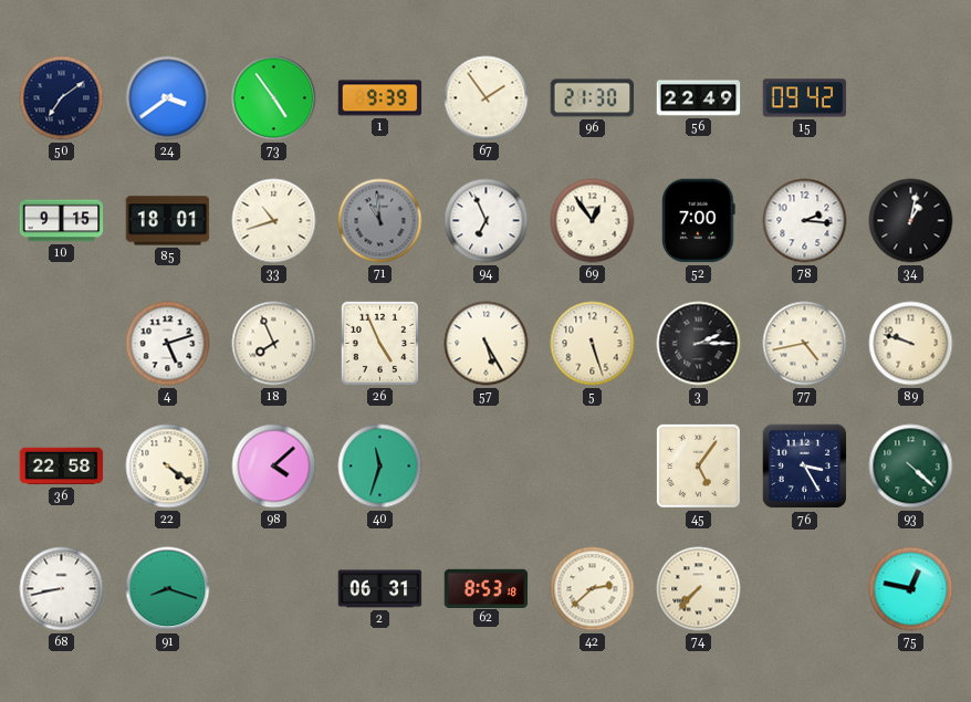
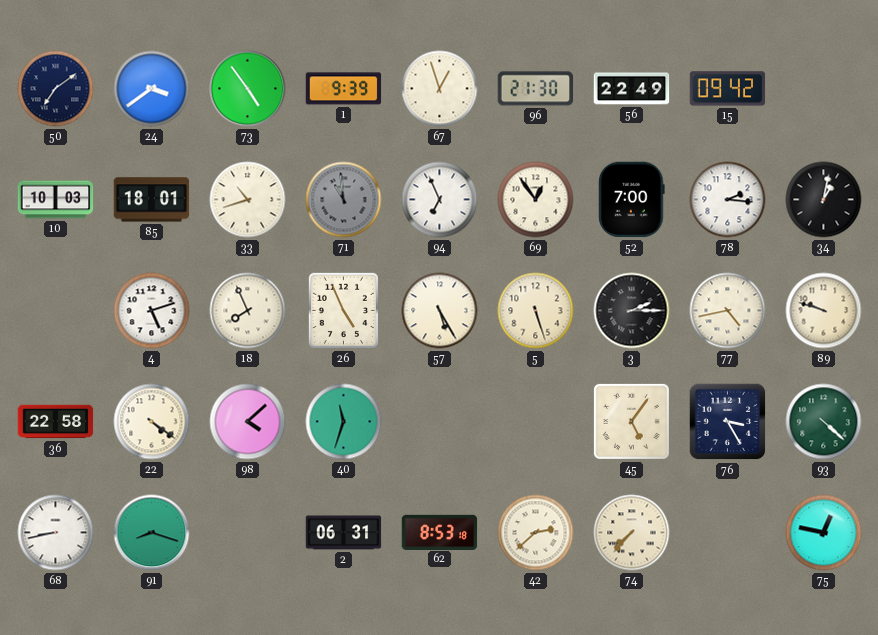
67: 1:54 -> 12:57
10: 9:15 -> 10:03
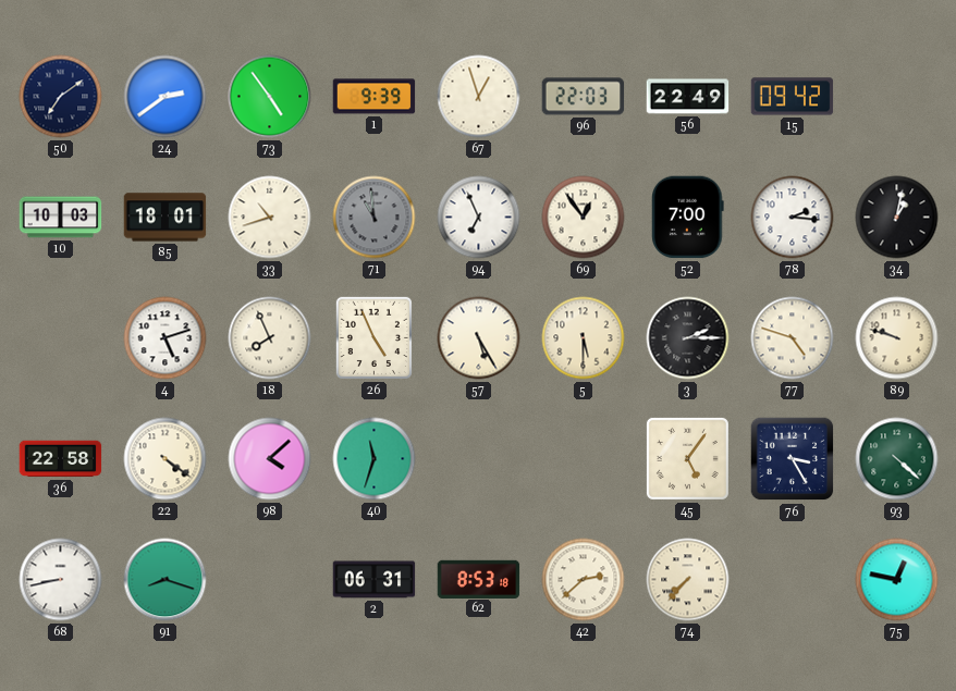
24: 3:39 -> 2:39
96: 21:30 -> 22:03
5: 5:27 -> 5:30
77: 4:43 -> 4:48
